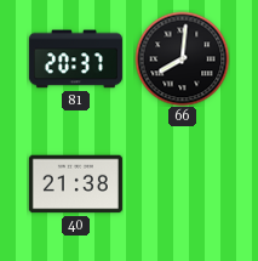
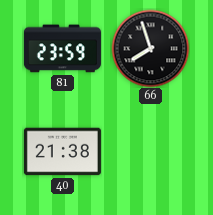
81: 20:37 -> 23:59
66: 8:01 -> 7:57
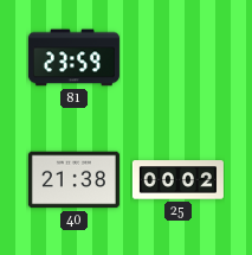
66: 7:57 -> none
25: none -> 00:02
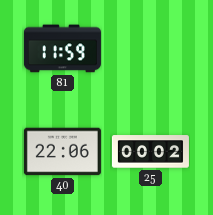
81: 23:59 -> 11:59
40: 21:38 -> 22:06
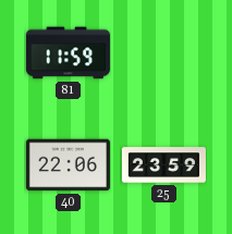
25: 00:02 -> 23:59
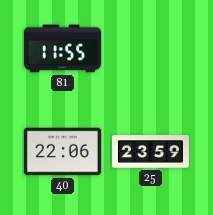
81: 11:59 -> 11:55
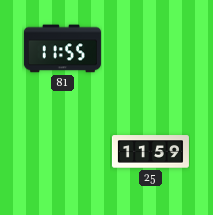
40: 22:06 -> none
25: 23:59 -> 11:59
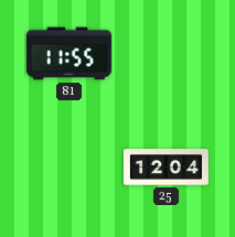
25: 11:59 -> 12:04
